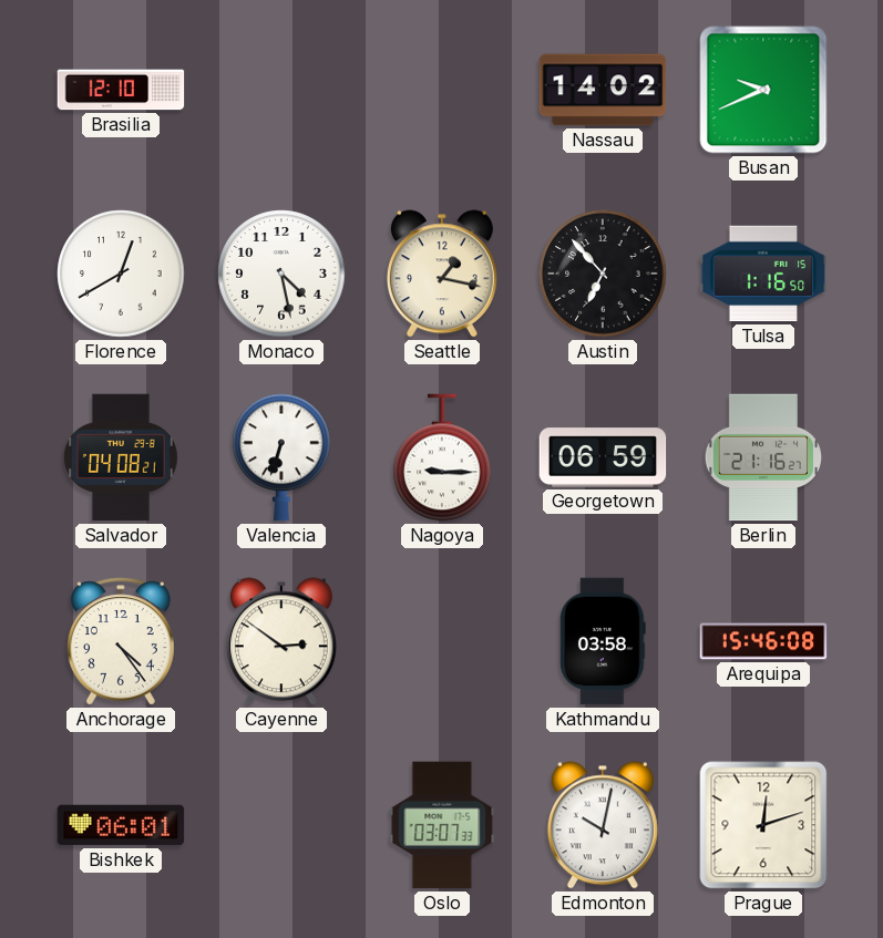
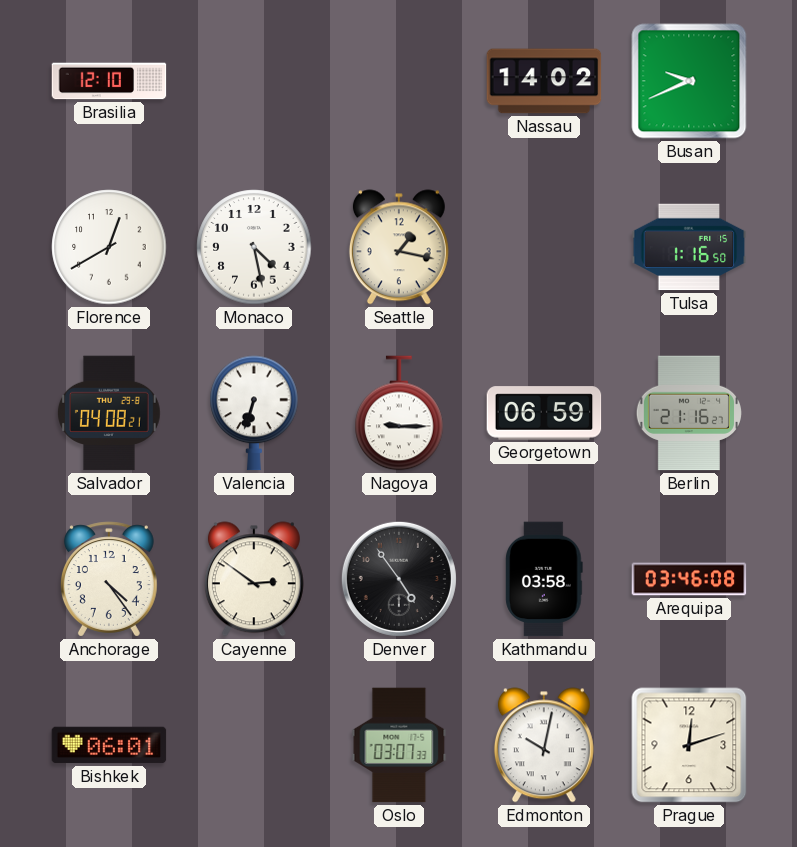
Austin: 6:53 -> none
Denver: none -> 4:54
Arequipa: 15:46 -> 03:46
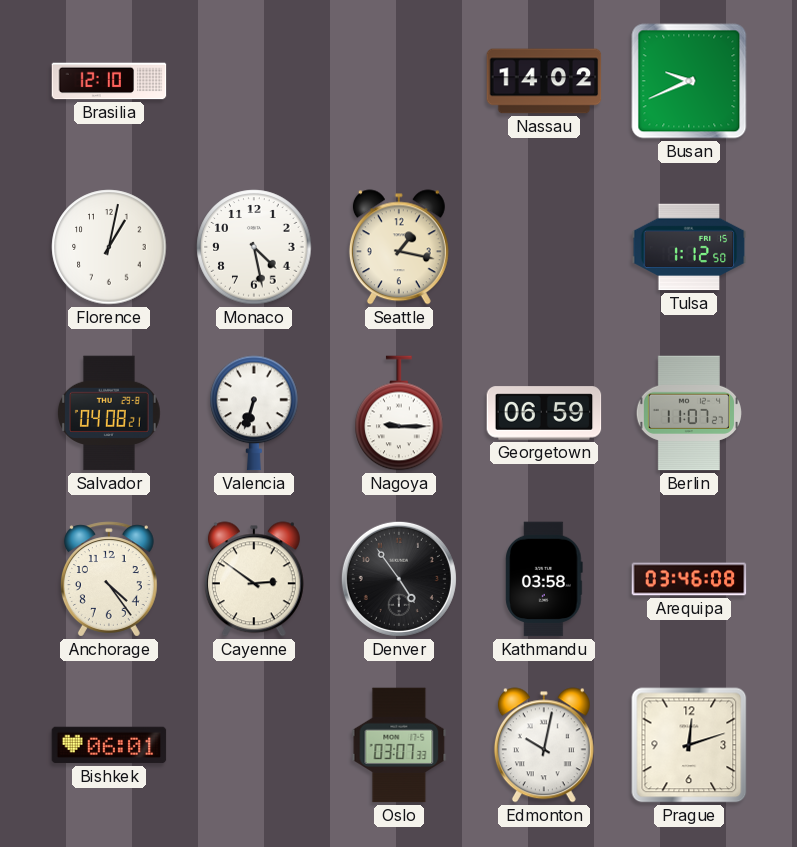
Florence: 12:40 -> 1:02
Tulsa: 1:16 -> 1:12
Berlin: 21:16 -> 11:07
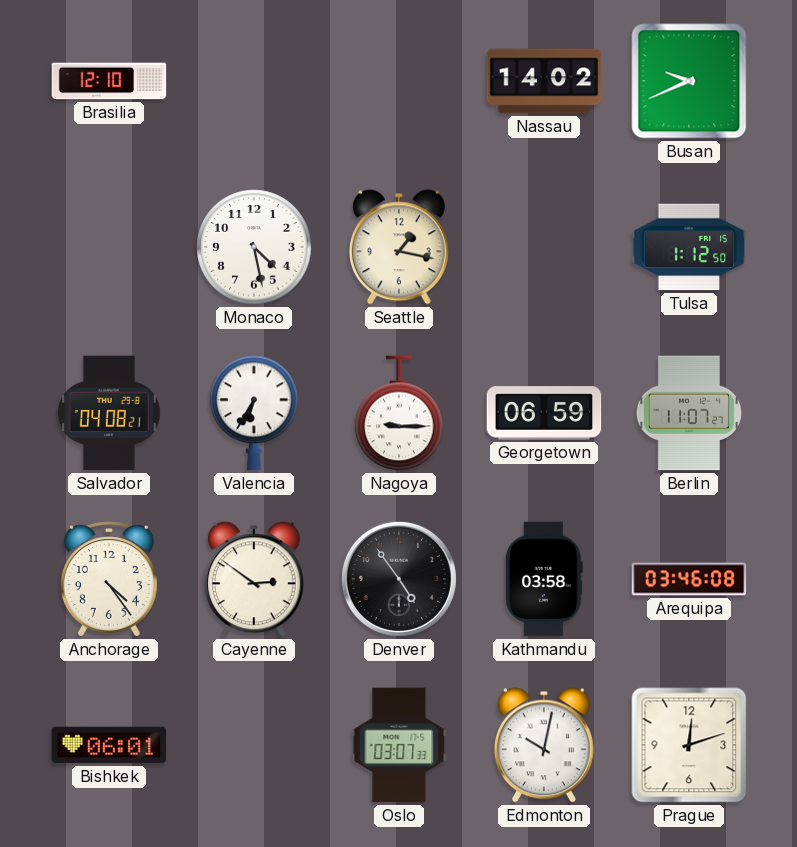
Florence: 1:02 -> none
Valencia: 6:33 -> 6:35
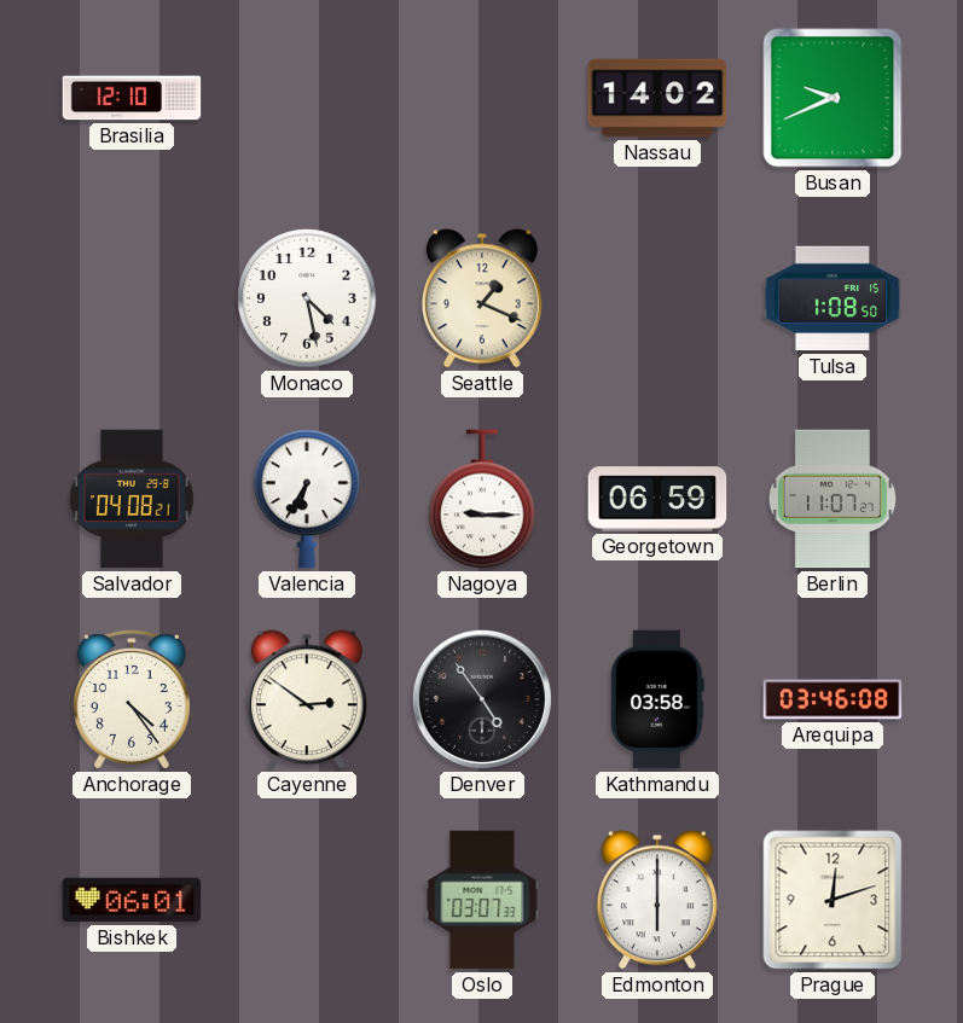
Seattle: 1:17 -> 1:19
Tulsa: 1:12 -> 1:08
Edmonton: 10:02 -> 6:00
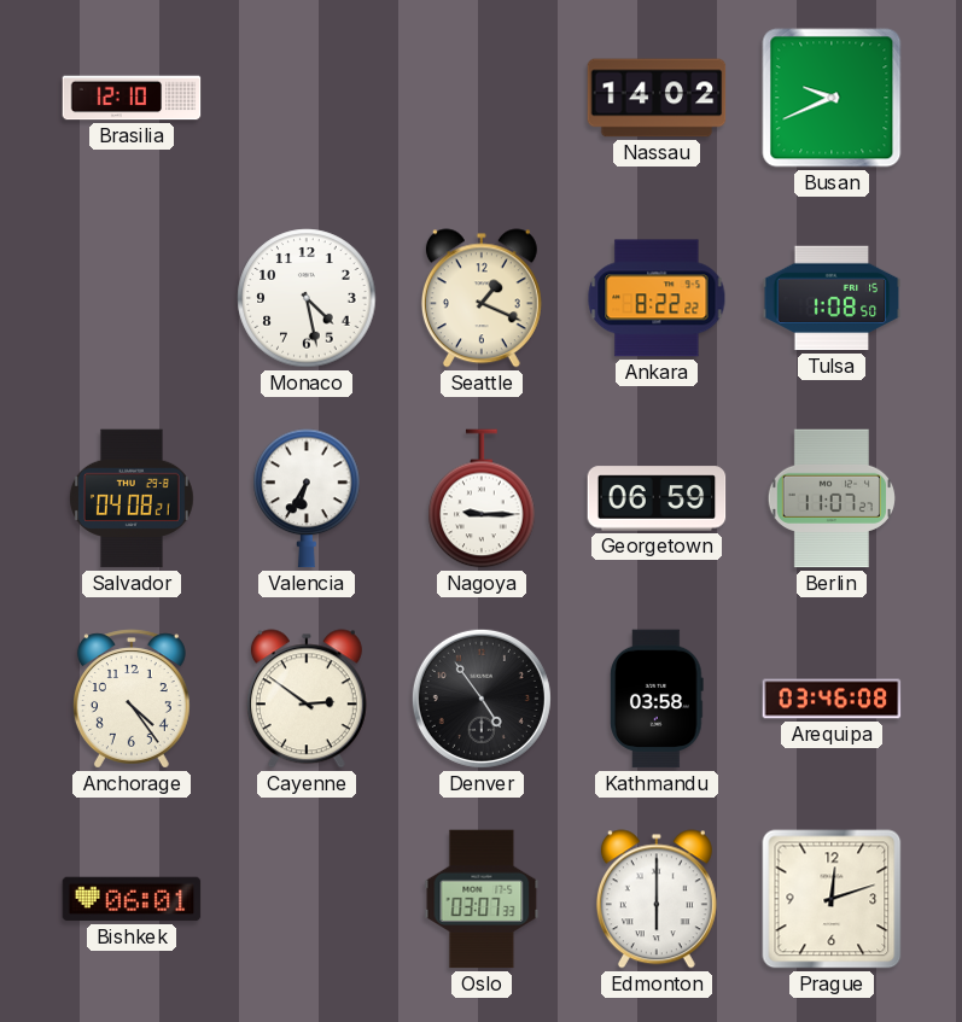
Ankara: none -> 8:22
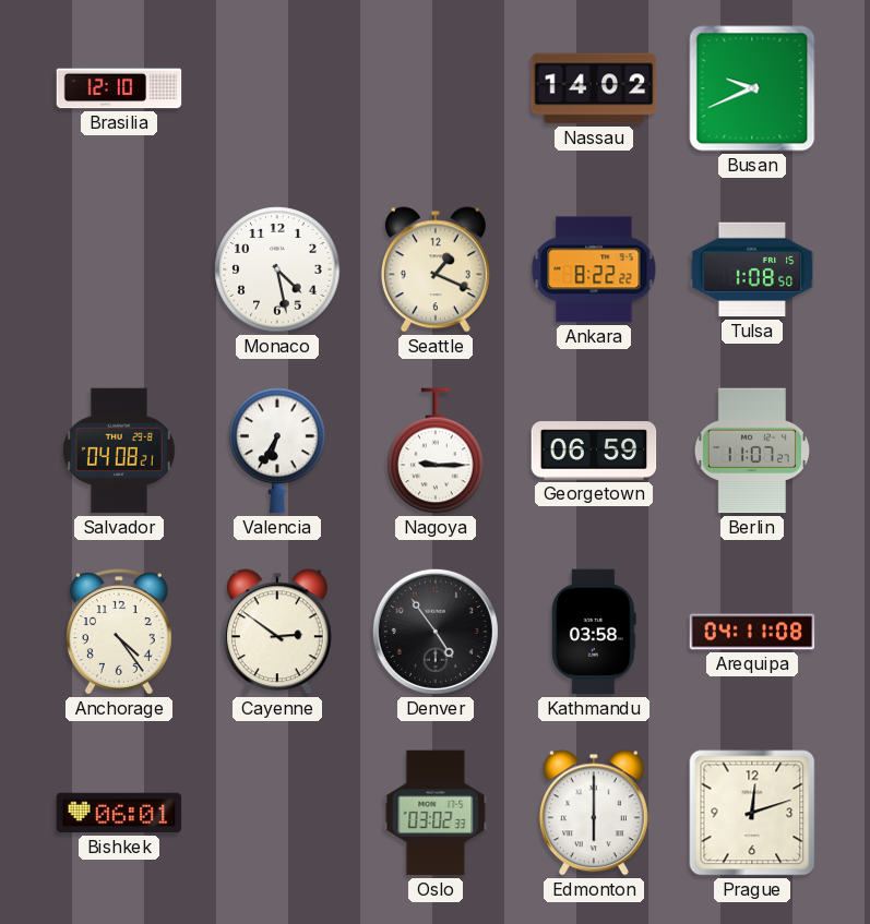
Arequipa: 03:46 -> 04:11
Oslo: 03:07 -> 03:02
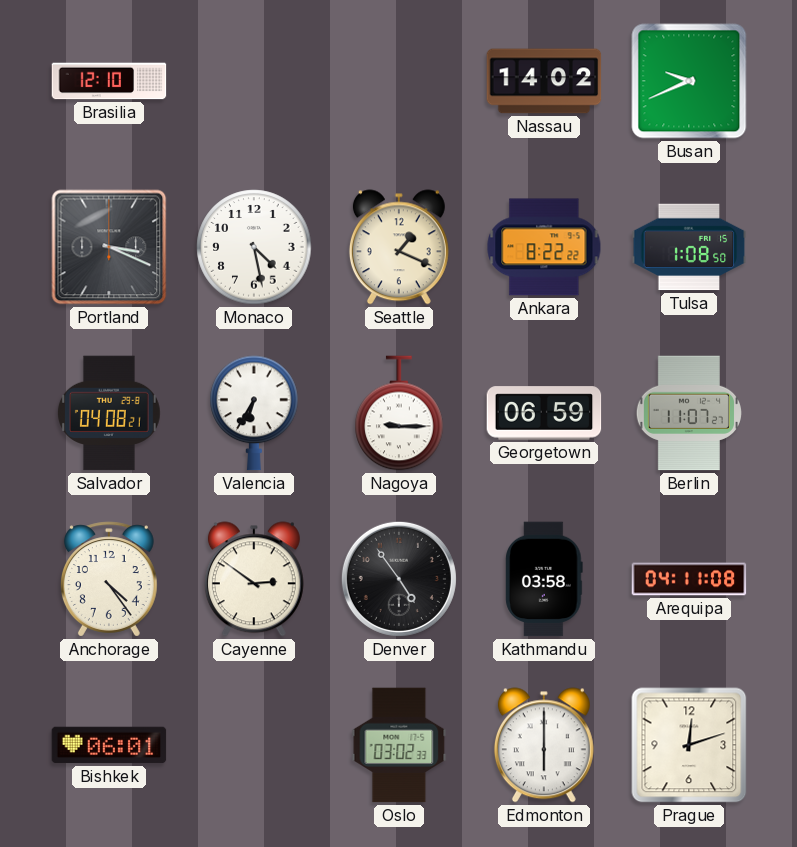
Portland: none -> 3:19
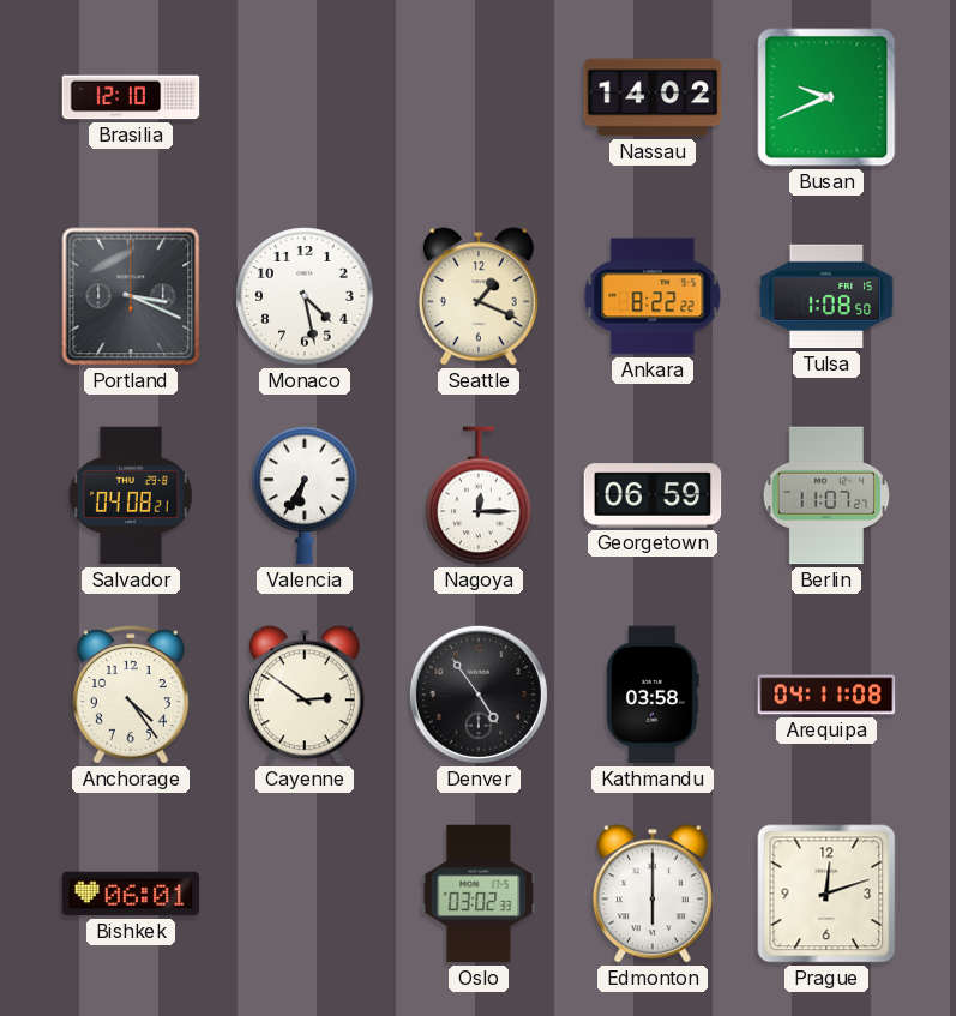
Nagoya: 9:15 -> 12:15
